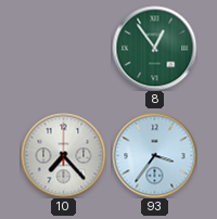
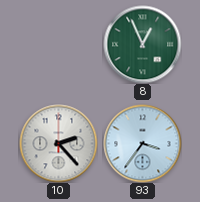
8: 12:54 -> 12:56
10: 7:23 -> 2:23
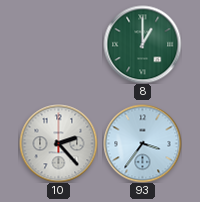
8: 12:56 -> 1:00
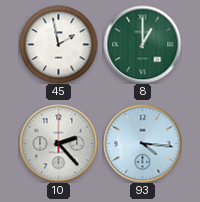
45: none -> 1:58
93: 3:36 -> 4:16
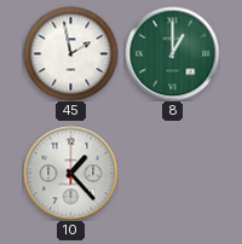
10: 2:23 -> 1:23
93: 4:16 -> none
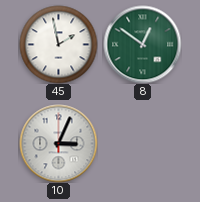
8: 1:00 -> 12:51
10: 1:23 -> 3:04
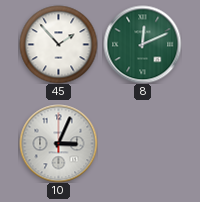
45: 1:58 -> 1:53
8: 12:51 -> 12:11
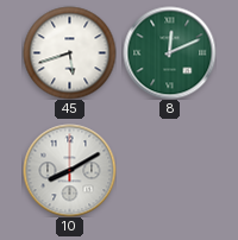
45: 1:53 -> 5:42
10: 3:04 -> 8:10
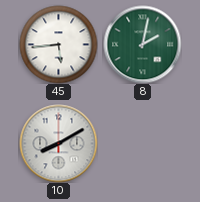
45: 5:42 -> 5:44
8: 12:11 -> 2:02
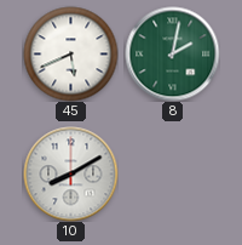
45: 5:44 -> 5:41
